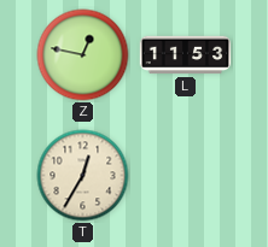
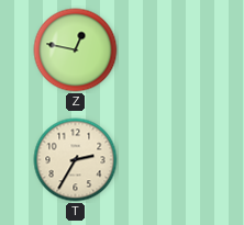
L: 11:53 -> none
T: 12:35 -> 2:35
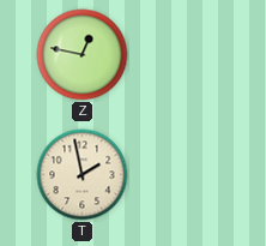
T: 2:35 -> 1:58
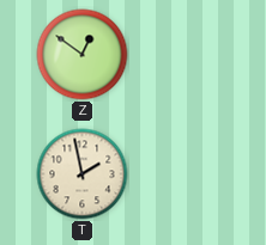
Z: 12:47 -> 12:51
